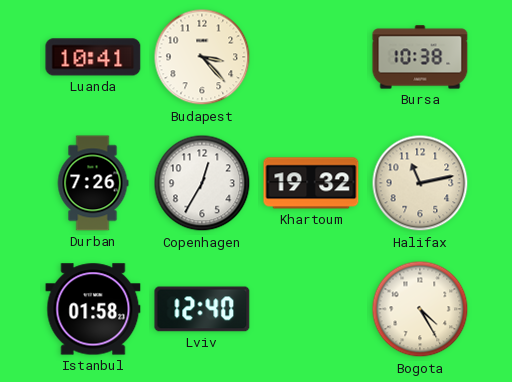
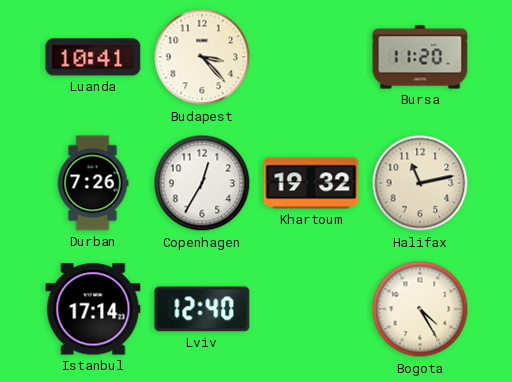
Bursa: 10:38 -> 11:20
Istanbul: 01:58 -> 17:14
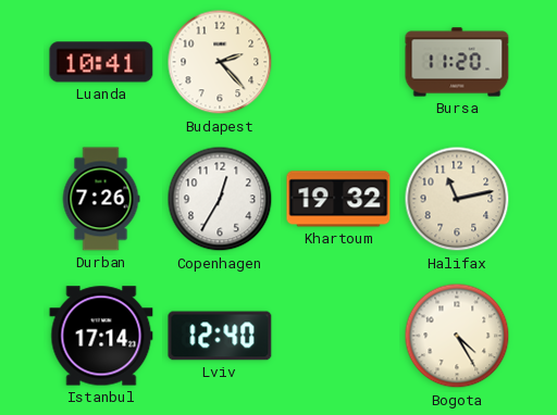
Budapest: 3:23 -> 2:23
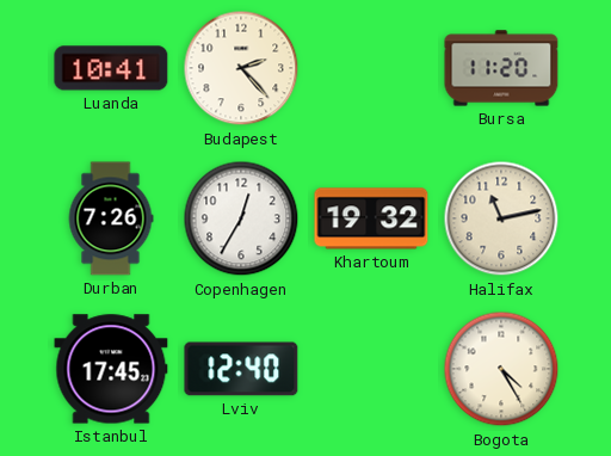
Istanbul: 17:14 -> 17:45
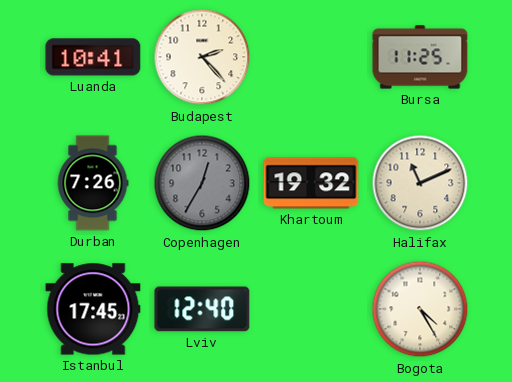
Bursa: 11:20 -> 11:25
Copenhagen dial: white -> grey
Halifax: 11:13 -> 11:11
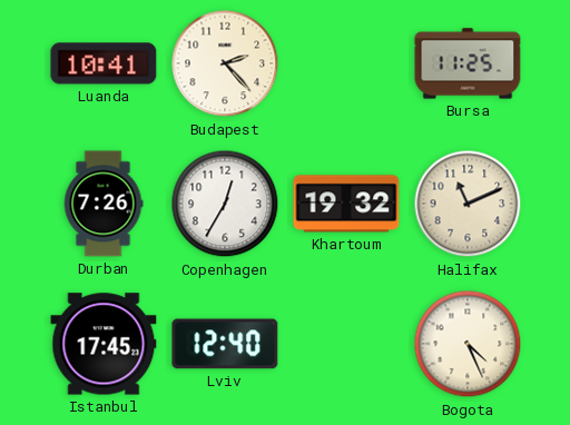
Copenhagen dial: grey -> white
Bogota: 4:25 -> 4:26
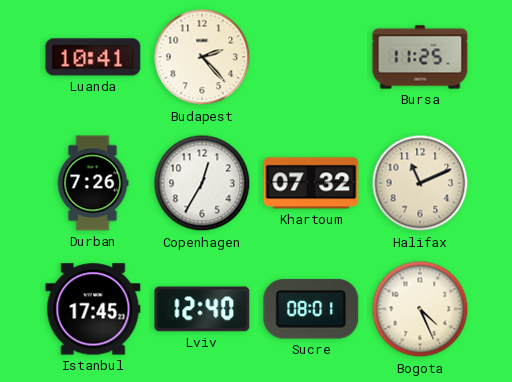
Khartoum: 19:32 -> 07:32
Sucre: none -> 08:01
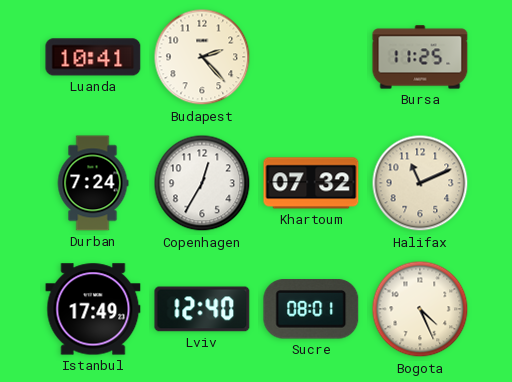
Durban: 7:26 -> 7:24
Istanbul: 17:45 -> 17:49
